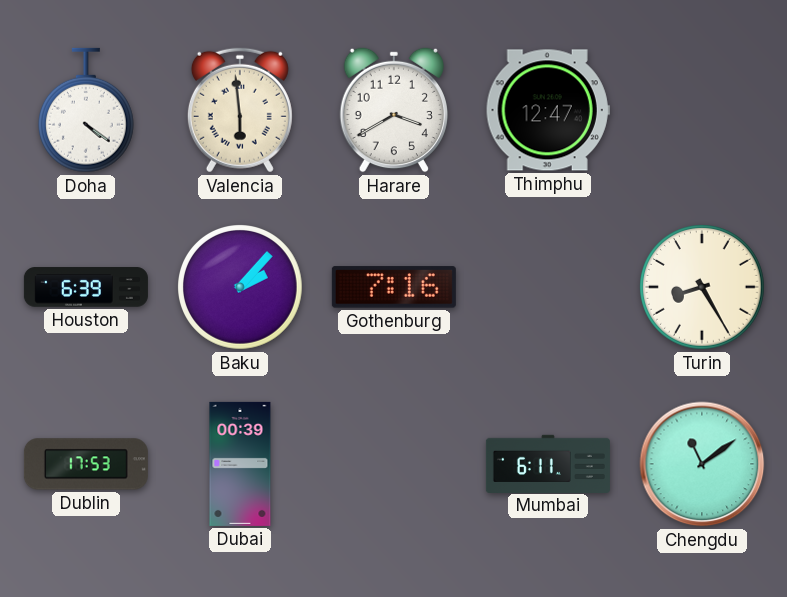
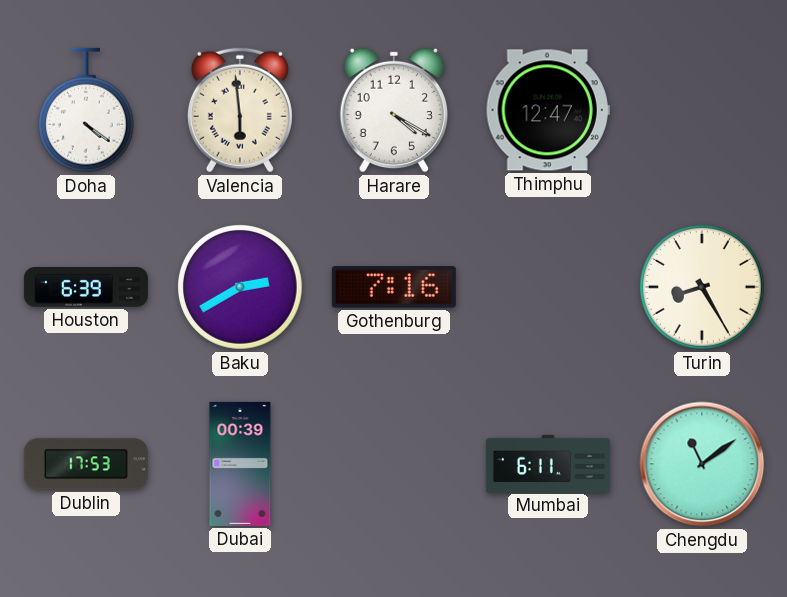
Harare: 3:40 -> 4:20
Baku: 2:07 -> 2:40
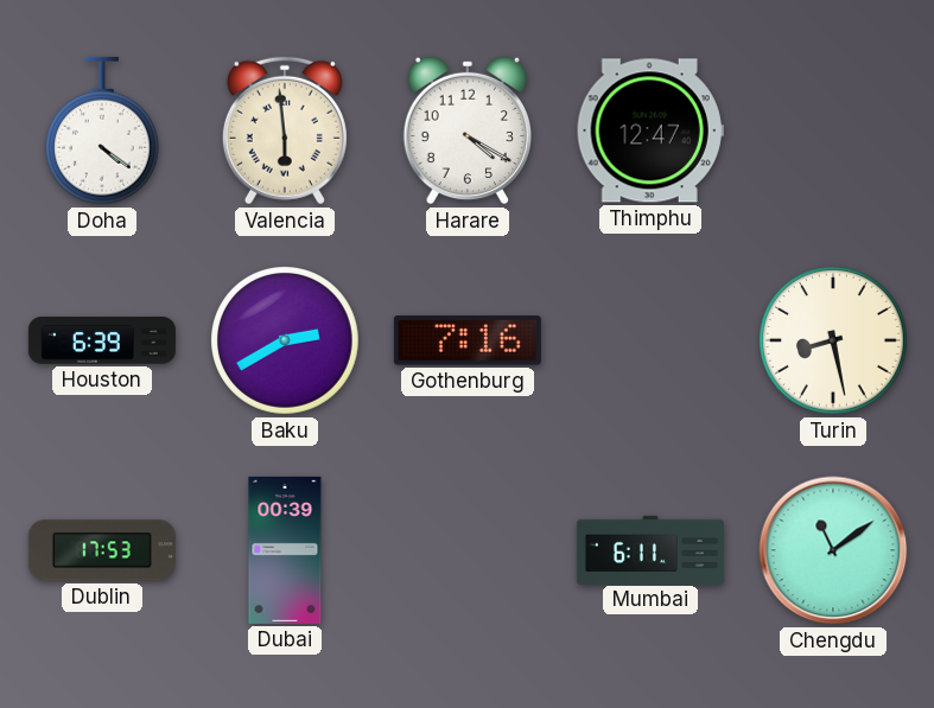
Turin: 8:25 -> 8:28
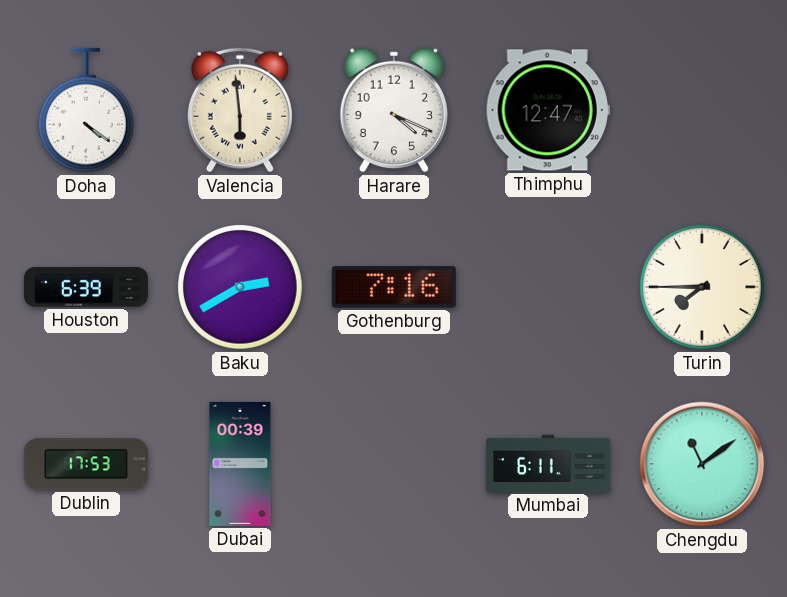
Harare: 4:20 -> 4:19
Turin: 8:28 -> 7:45
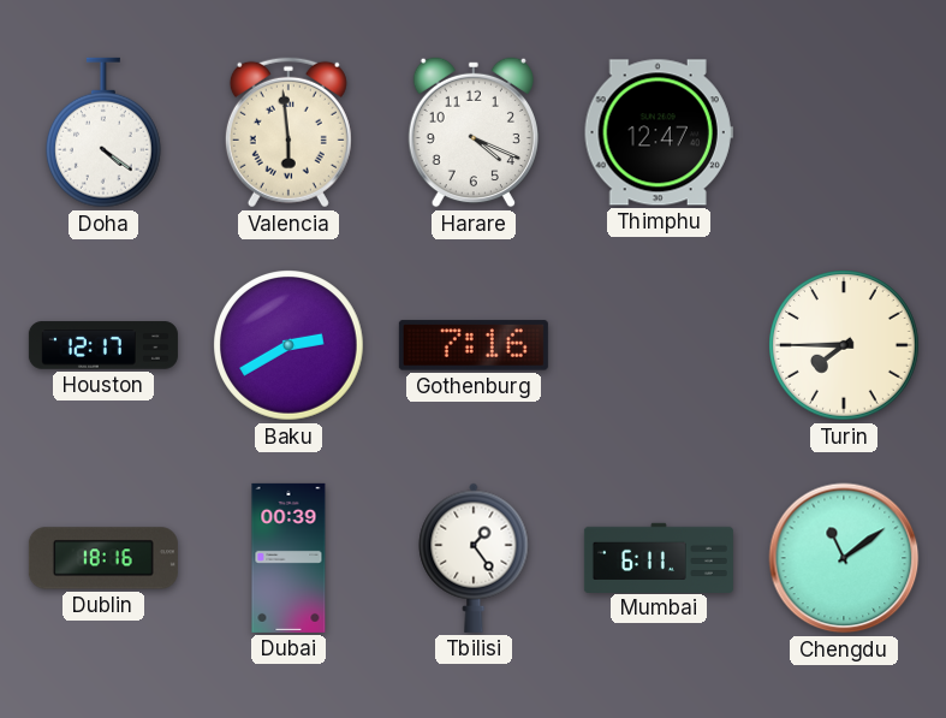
Houston: 6:39 -> 12:17
Dublin: 17:53 -> 18:16
Tbilisi: none -> 1:24
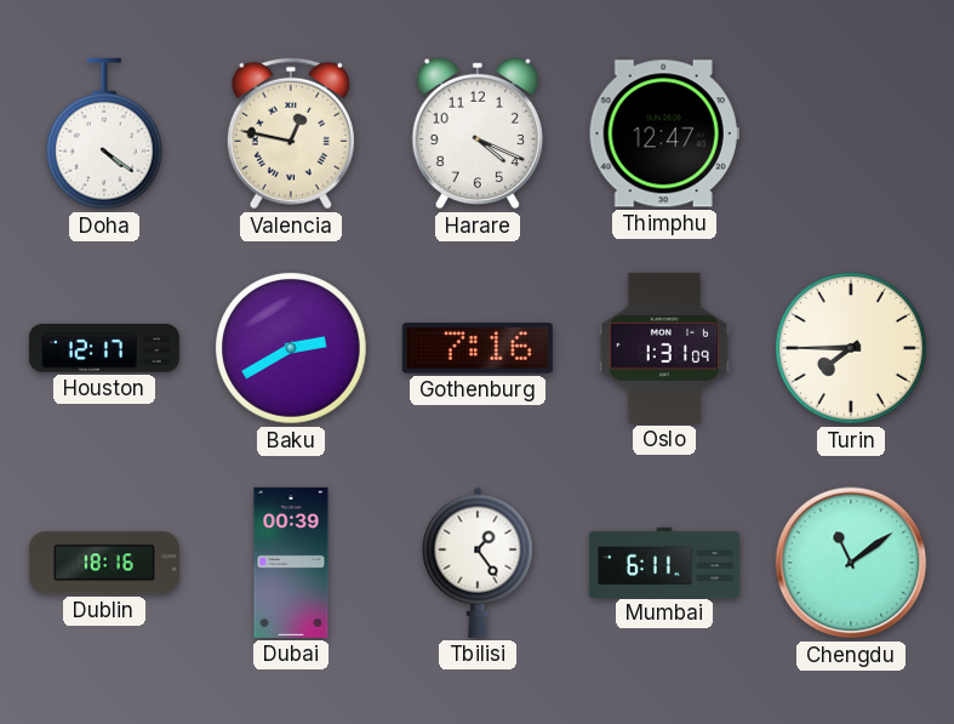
Valencia: 5:59 -> 12:47
Oslo: none -> 1:31
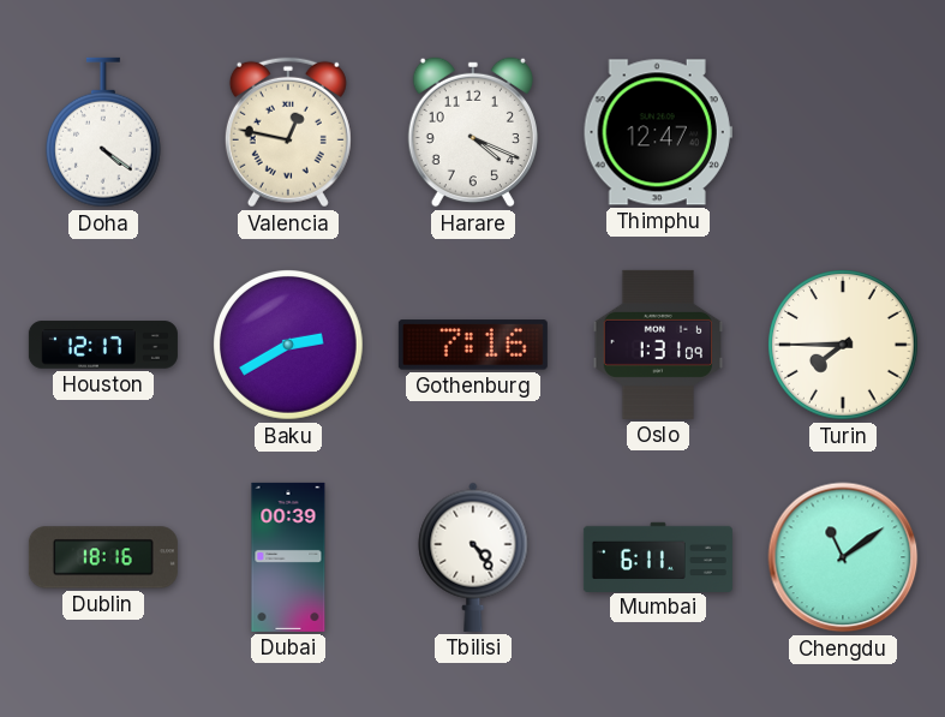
Tbilisi: 1:24 -> 4:24
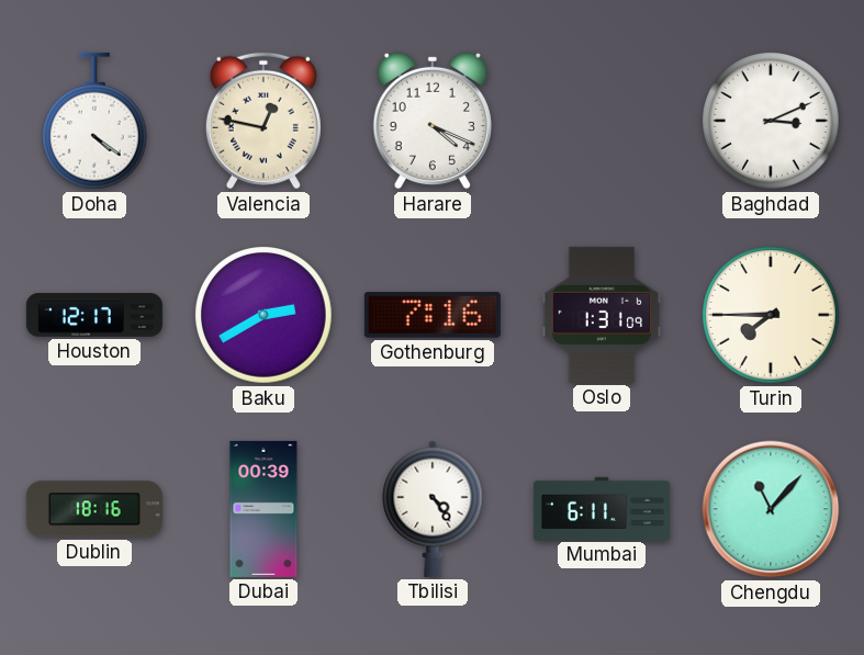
Thimphu: 12:47 -> none
Baghdad: none -> 3:11
Chengdu: 11:09 -> 11:07
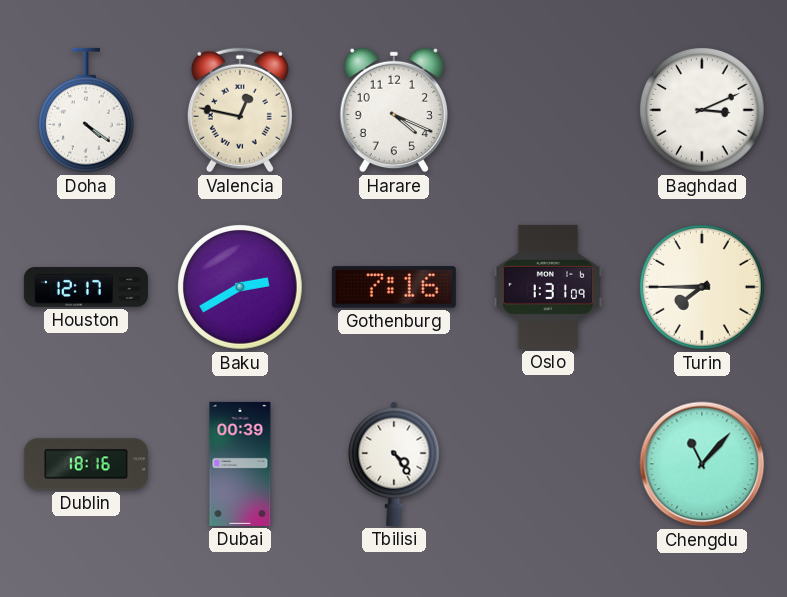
Mumbai: 6:11 -> none
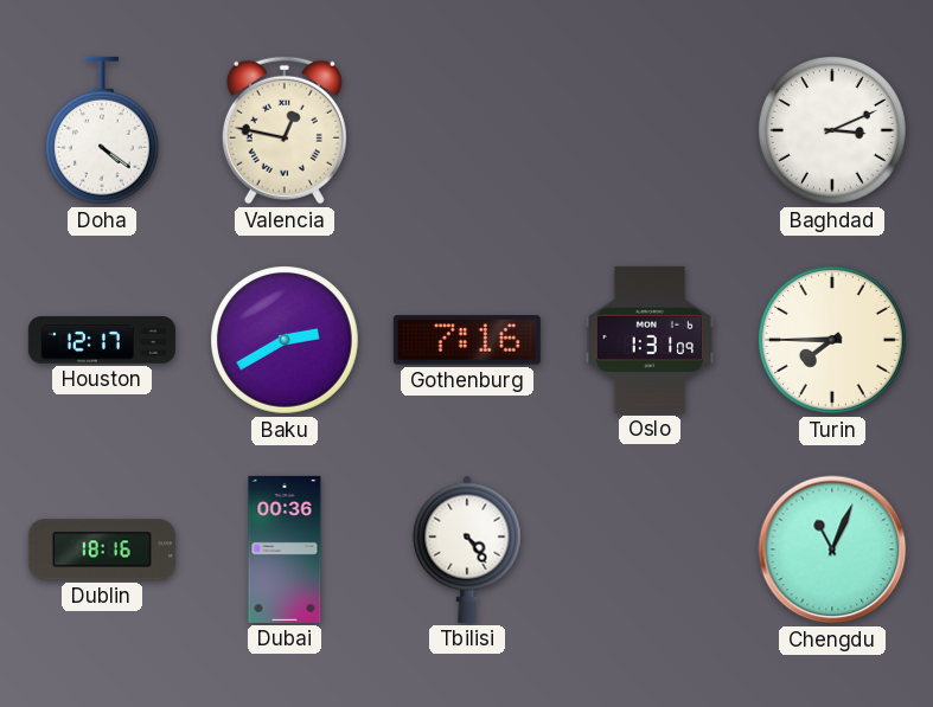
Harare: 4:19 -> none
Dubai: 00:39 -> 00:36
Chengdu: 11:07 -> 11:04
